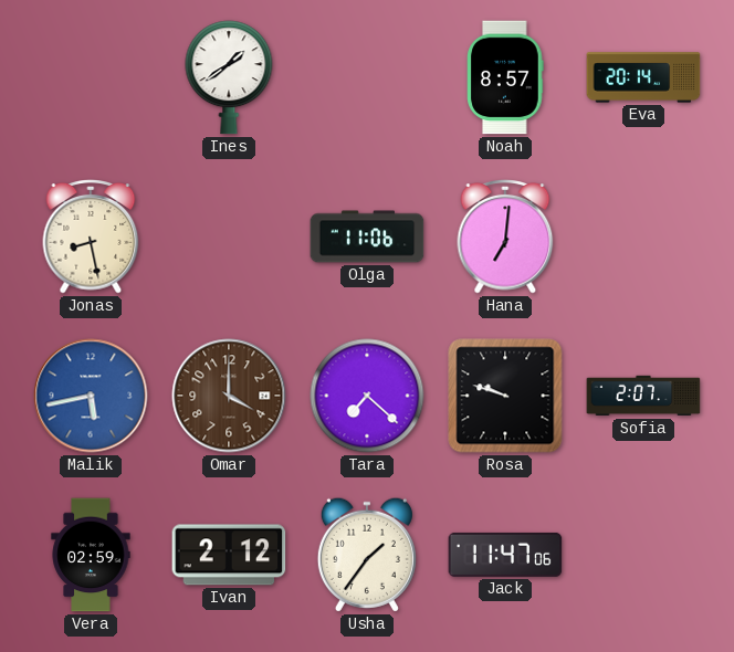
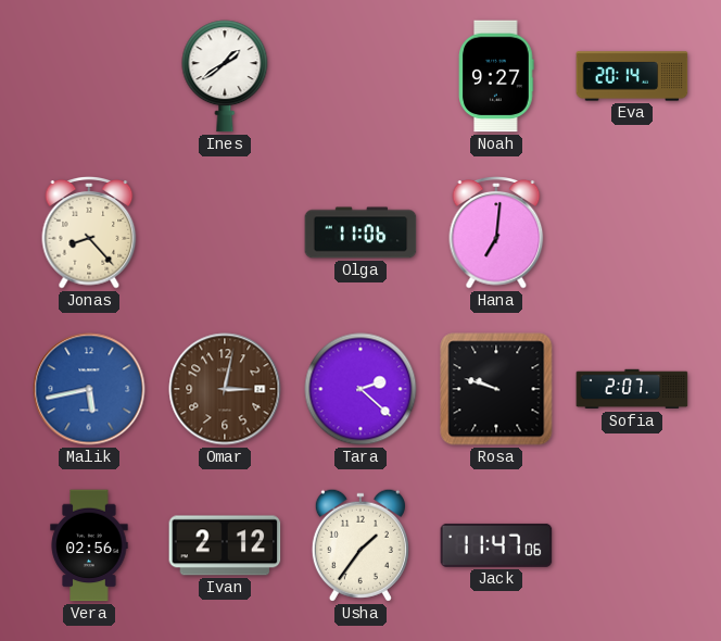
Noah: 8:57 -> 9:27
Jonas: 8:28 -> 8:23
Omar: 4:00 -> 3:02
Tara: 7:22 -> 2:22
Vera: 02:59 -> 02:56
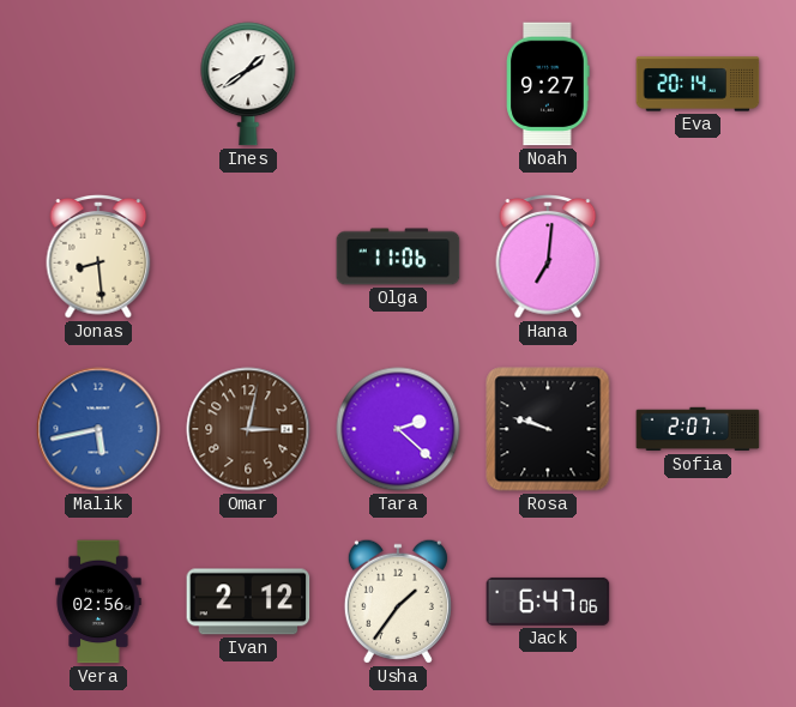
Jonas: 8:23 -> 8:29
Jack: 11:47 -> 6:47
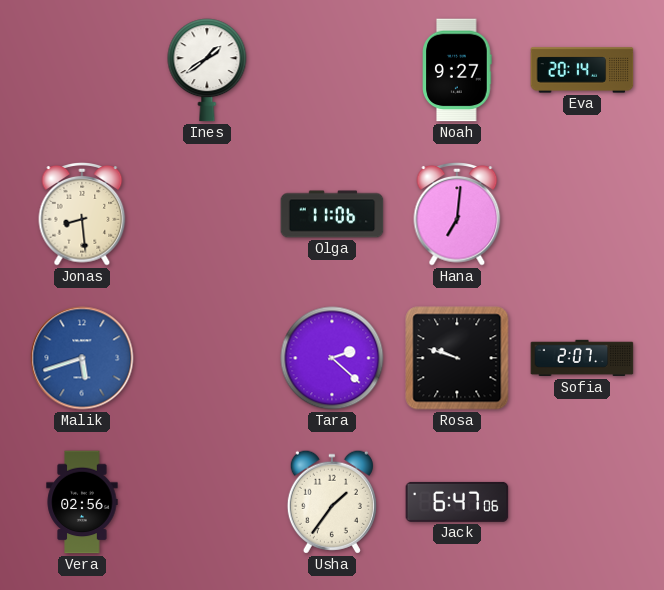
Malik: 5:43 -> 5:42
Omar: 3:02 -> none
Ivan: 2:12 -> none
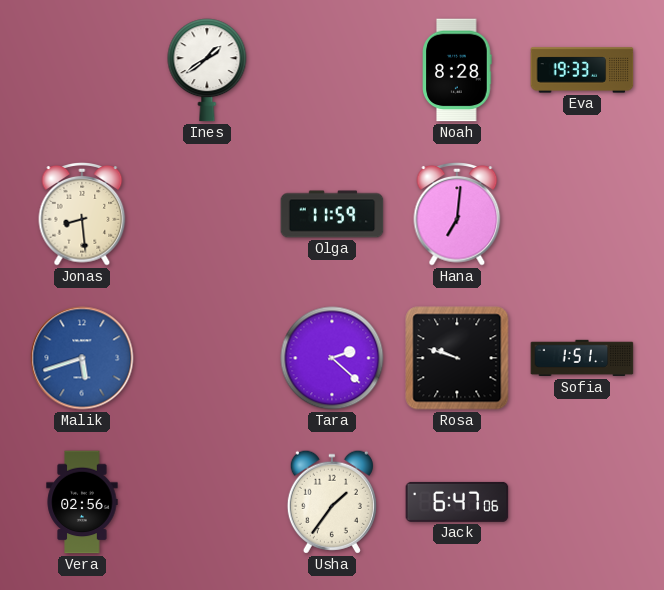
Noah: 9:27 -> 8:28
Eva: 20:14 -> 19:33
Olga: 11:06 -> 11:59
Sofia: 2:07 -> 1:51
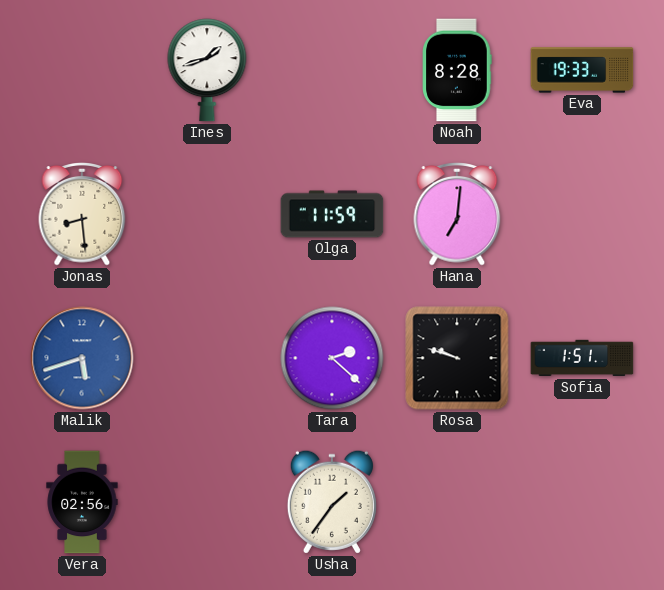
Ines: 1:39 -> 1:42
Jack: 6:47 -> none
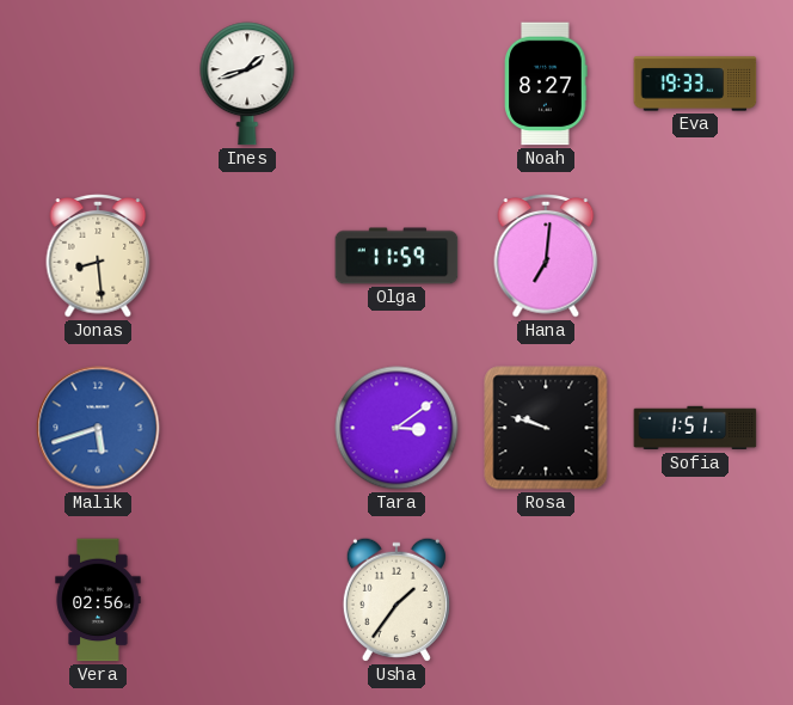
Noah: 8:28 -> 8:27
Tara: 2:22 -> 3:09
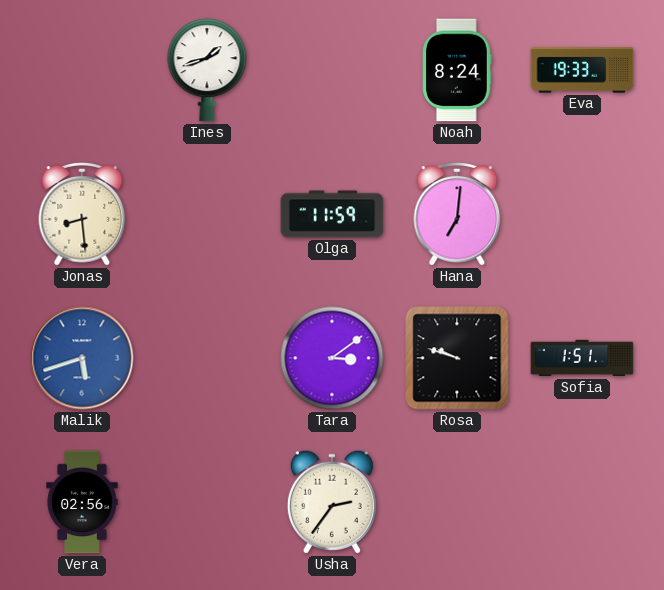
Noah: 8:27 -> 8:24
Usha: 1:36 -> 2:36
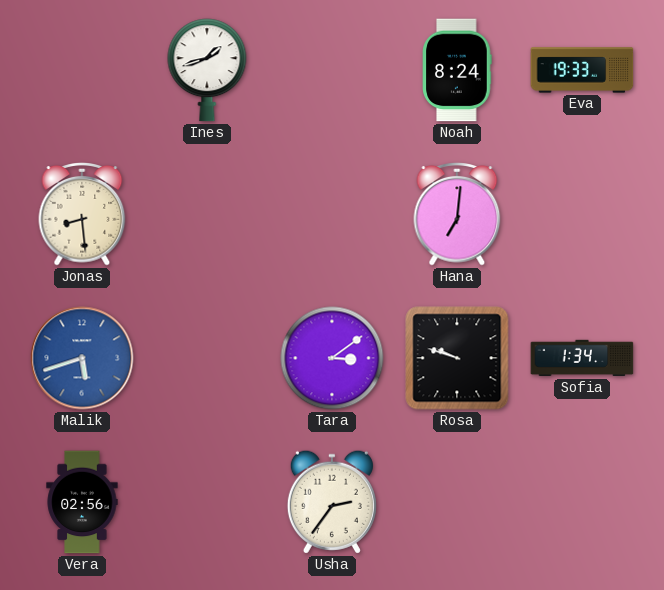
Olga: 11:59 -> none
Sofia: 1:51 -> 1:34
